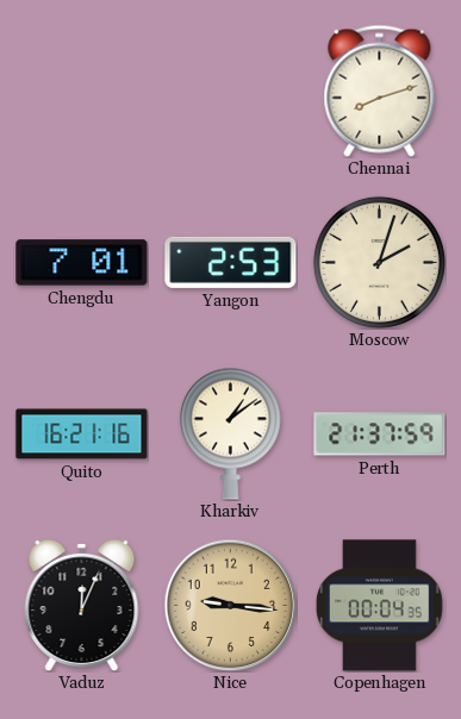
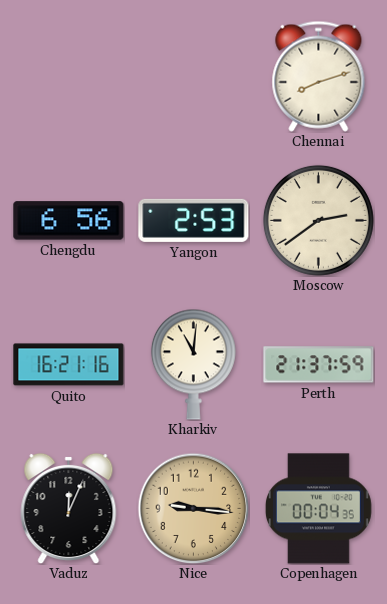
Chengdu: 7:01 -> 6:56
Moscow: 2:03 -> 2:39
Kharkiv: 1:09 -> 11:01
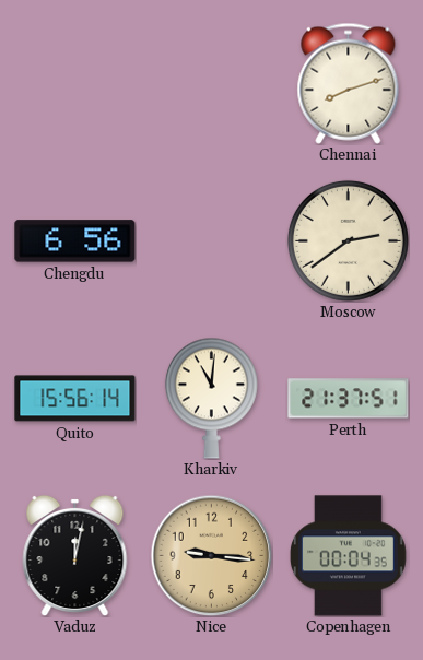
Yangon: 2:53 -> none
Quito: 16:21 -> 15:56
Perth: 21:37:59 -> 21:37:51
Vaduz: 12:04 -> 12:02
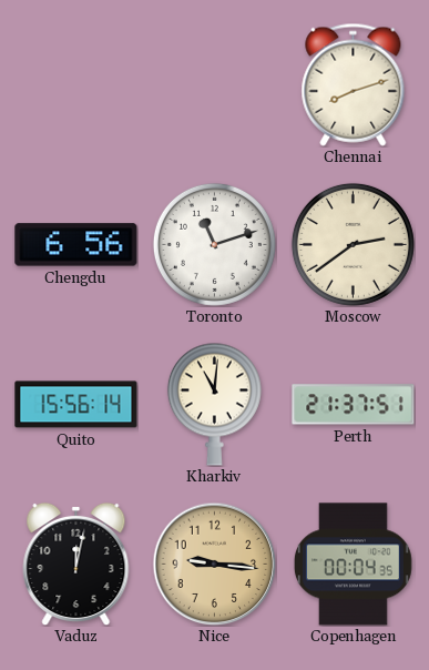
Toronto: none -> 11:12
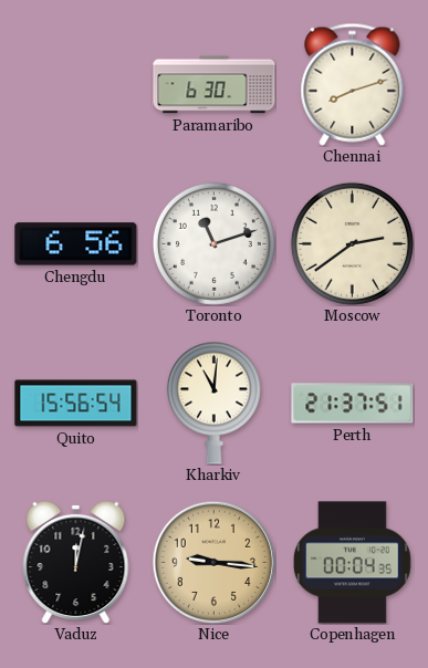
Paramaribo: none -> 6:30
Quito: 15:56:14 -> 15:56:54
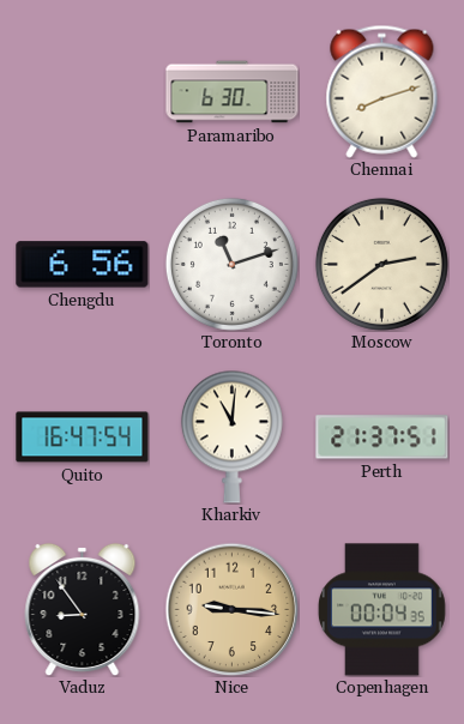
Quito: 15:56 -> 16:47
Vaduz: 12:02 -> 8:54
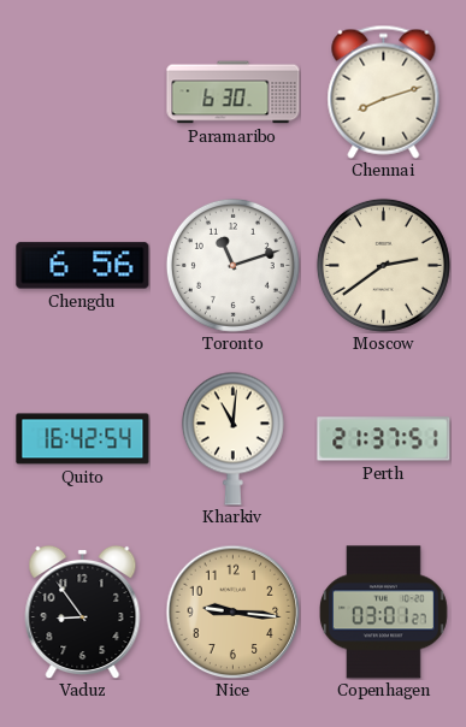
Quito: 16:47 -> 16:42
Copenhagen: 00:04 -> 03:01
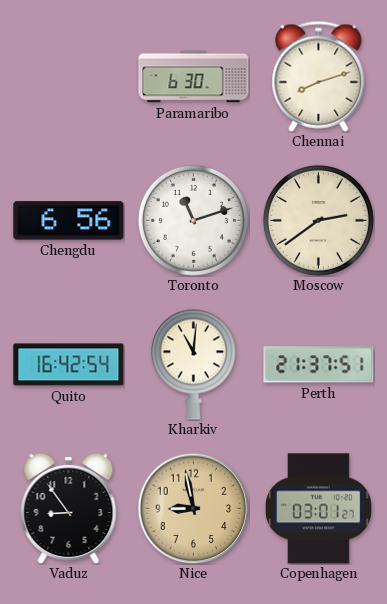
Nice: 9:16 -> 8:58
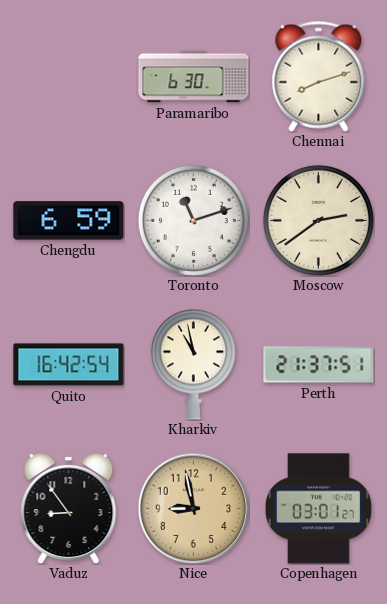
Chengdu: 6:56 -> 6:59
Kharkiv: 11:01 -> 10:58
